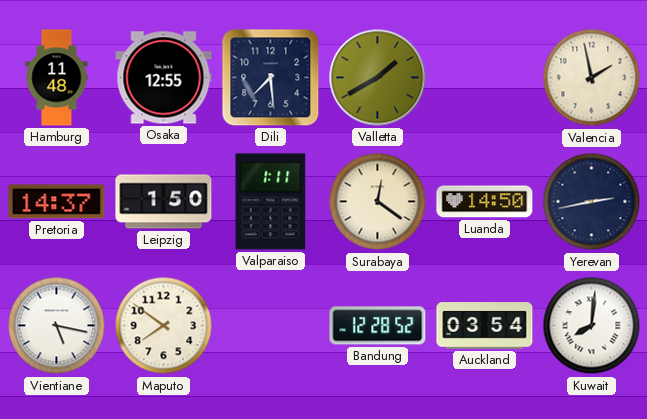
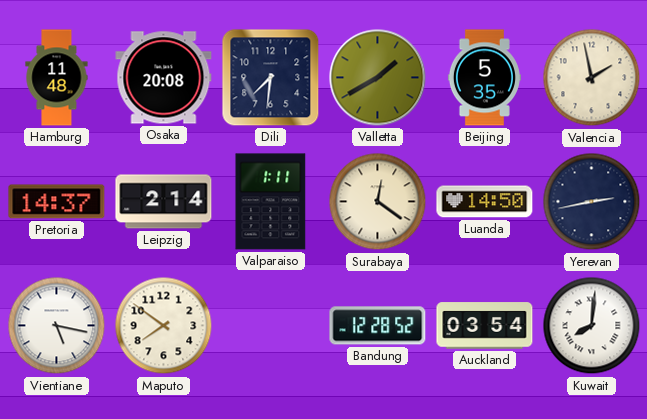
Osaka: 12:55 -> 20:08
Dili: 7:29 -> 7:31
Beijing: none -> 5:35
Leipzig: 1:50 -> 2:14
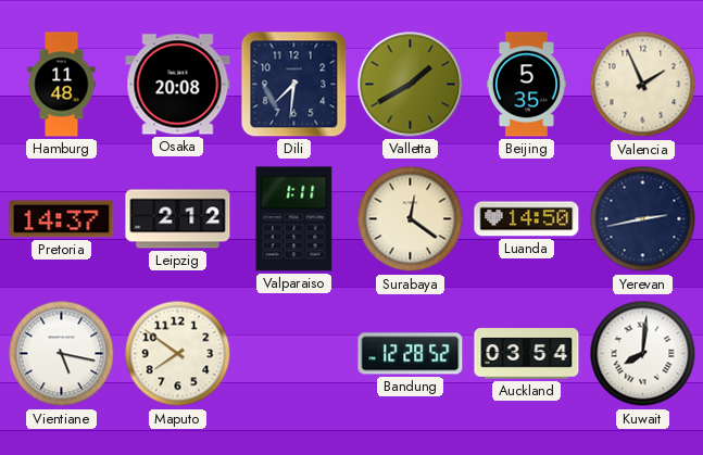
Valencia: 1:58 -> 1:56
Leipzig: 2:14 -> 2:12
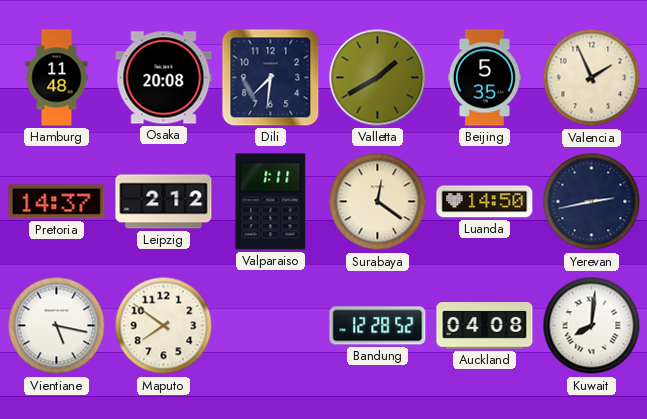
Auckland: 03:54 -> 04:08
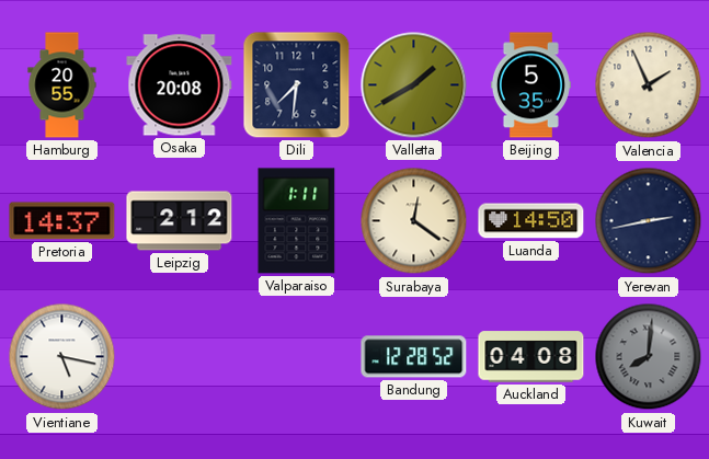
Hamburg: 11:48 -> 20:55
Maputo: 7:51 -> none
Kuwait dial: white -> grey
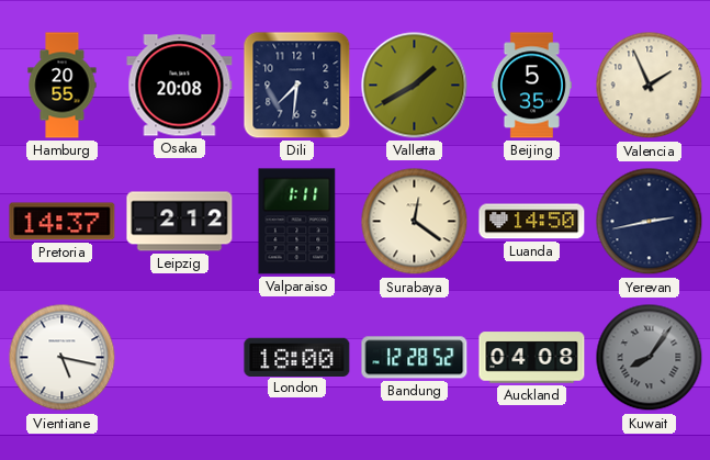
London: none -> 18:00
Kuwait: 8:01 -> 8:06
